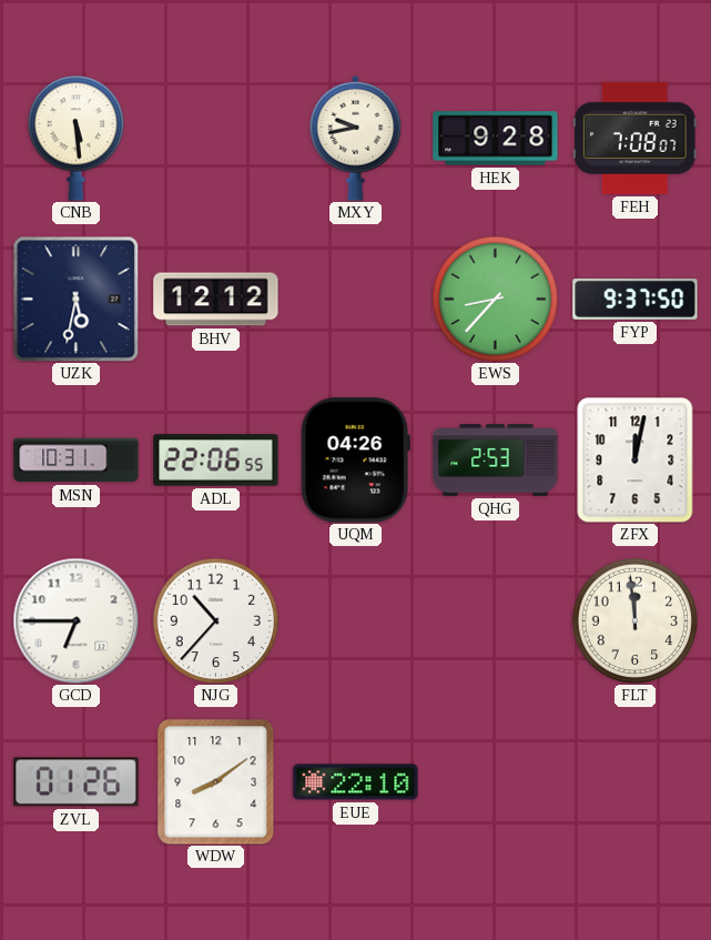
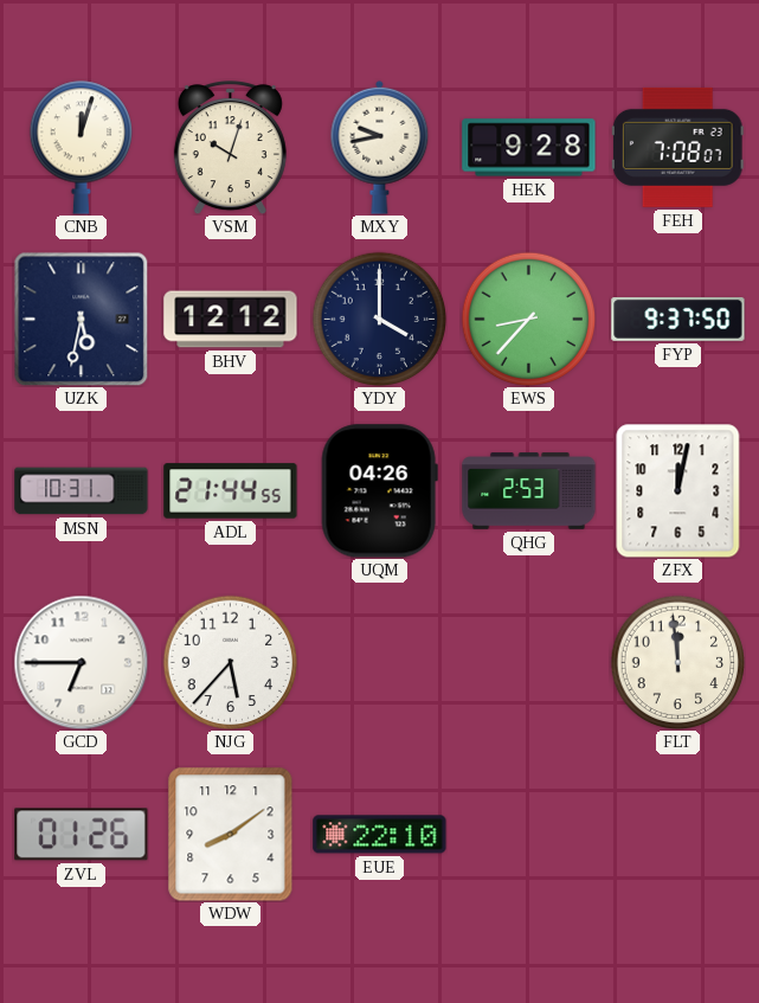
CNB: 5:29 -> 12:03
VSM: none -> 10:03
YDY: none -> 4:00
ADL: 22:06 -> 21:44
NJG: 10:37 -> 5:37
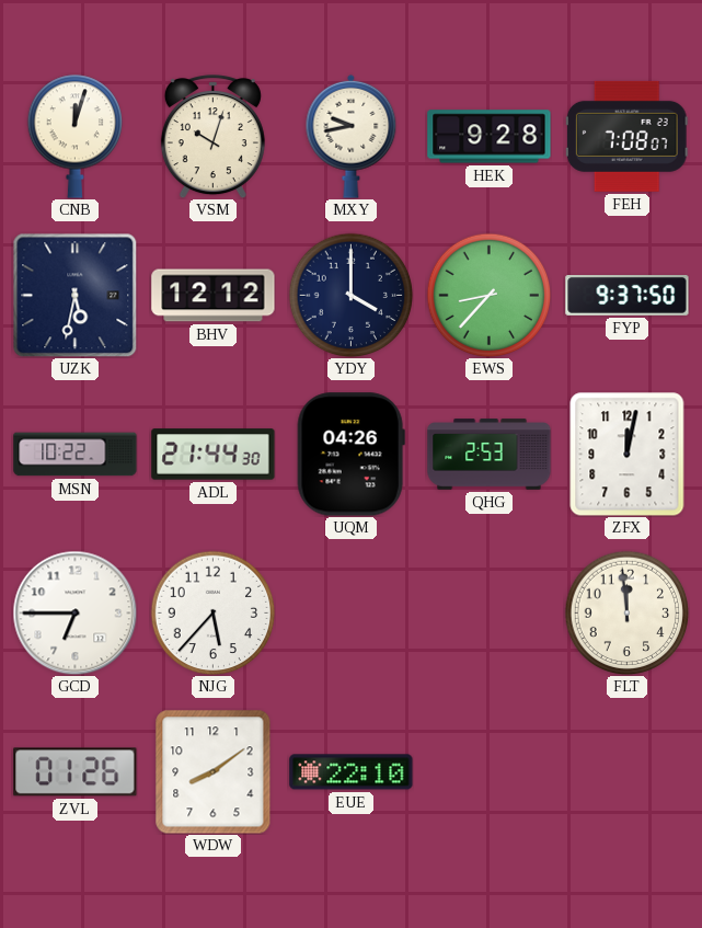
MSN: 10:31 -> 10:22
ADL: 21:44:55 -> 21:44:30
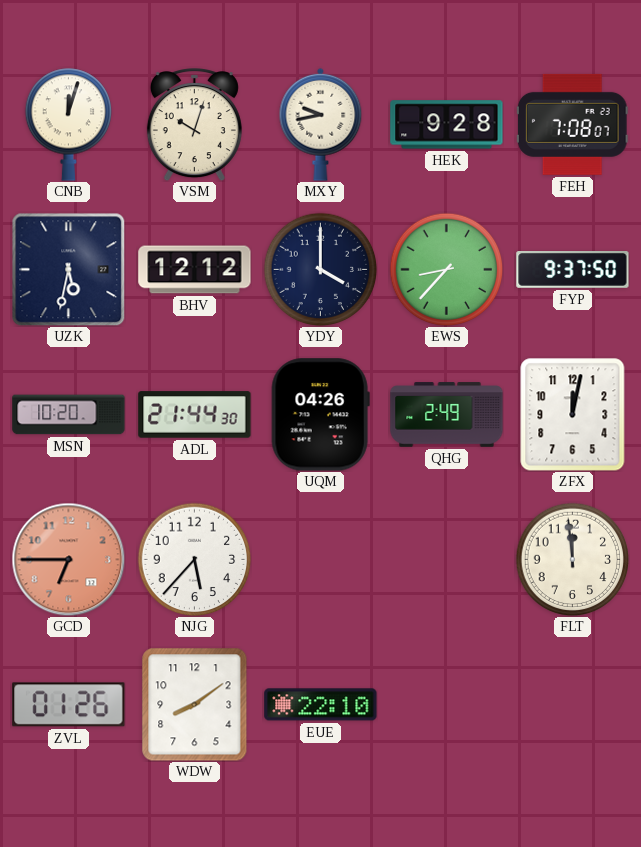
MSN: 10:22 -> 10:20
QHG: 2:53 -> 2:49
GCD dial: white -> salmon
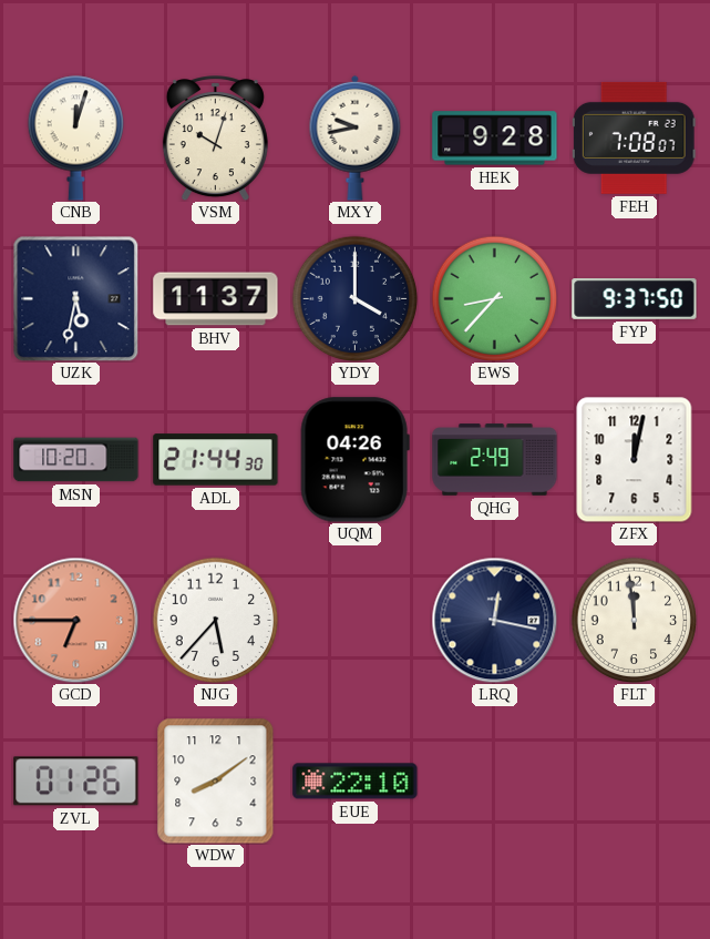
BHV: 12:12 -> 11:37
LRQ: none -> 12:17
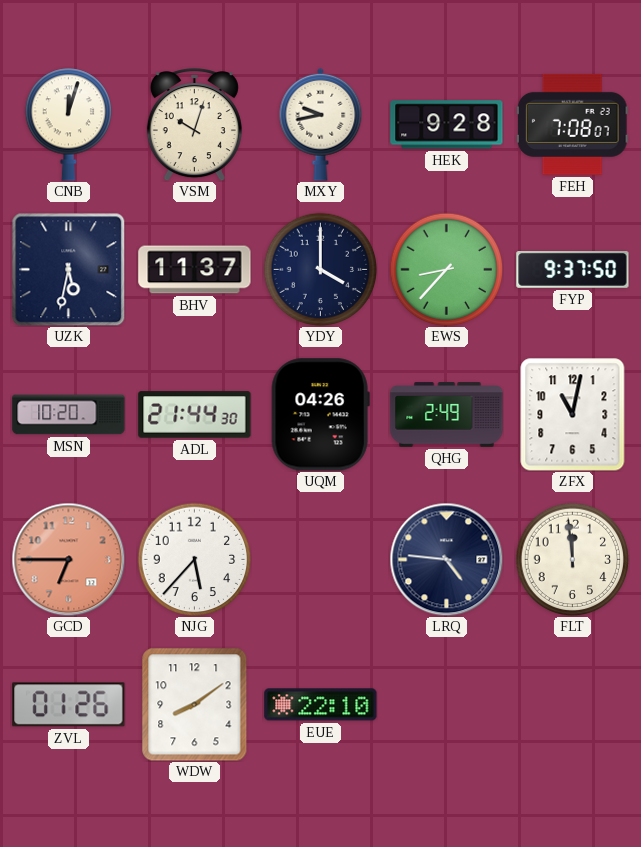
ZFX: 12:02 -> 11:02
LRQ: 12:17 -> 4:46
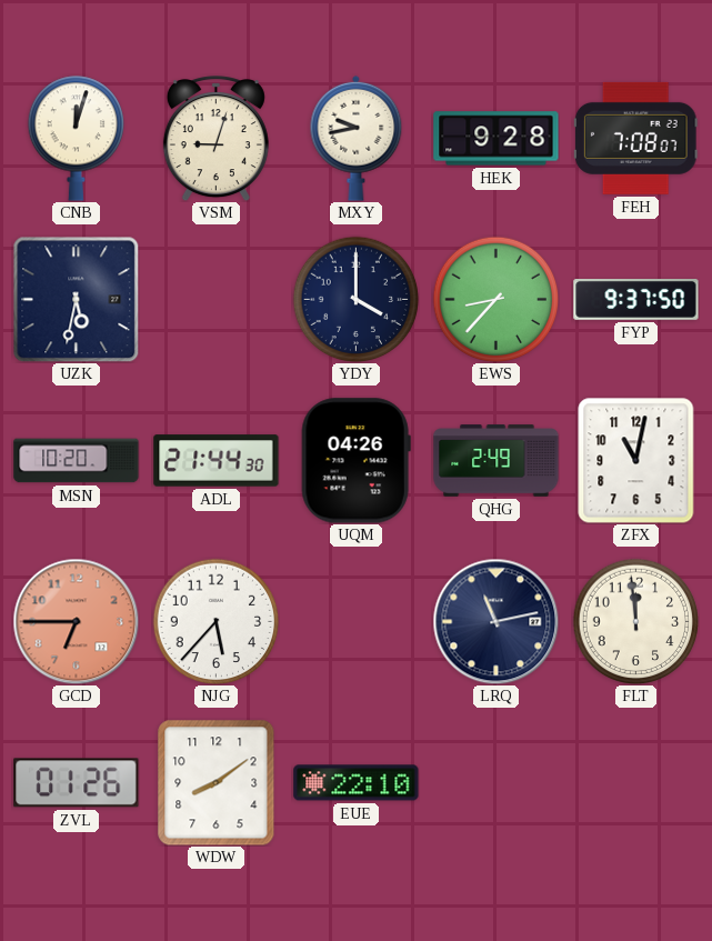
VSM: 10:03 -> 9:03
BHV: 11:37 -> none
LRQ: 4:46 -> 11:13
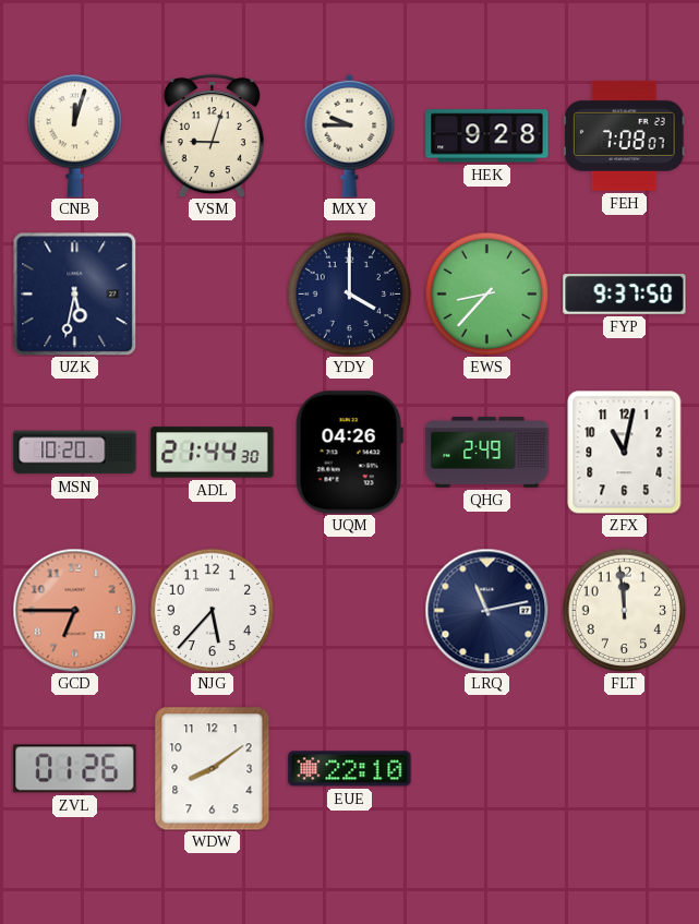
MXY: 9:43 -> 9:45
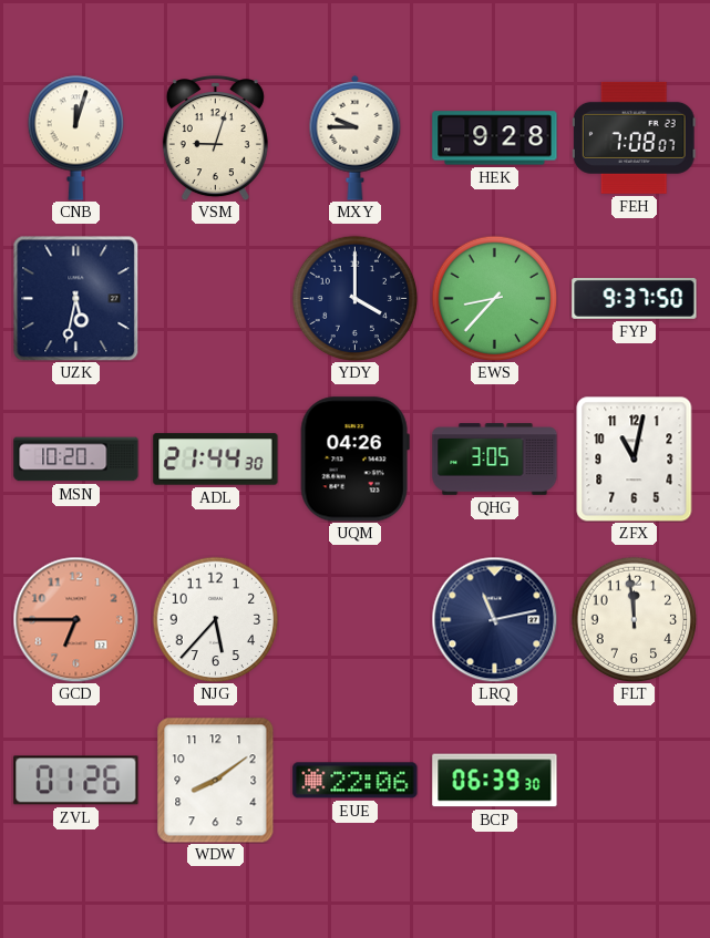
QHG: 2:49 -> 3:05
EUE: 22:10 -> 22:06
BCP: none -> 06:39
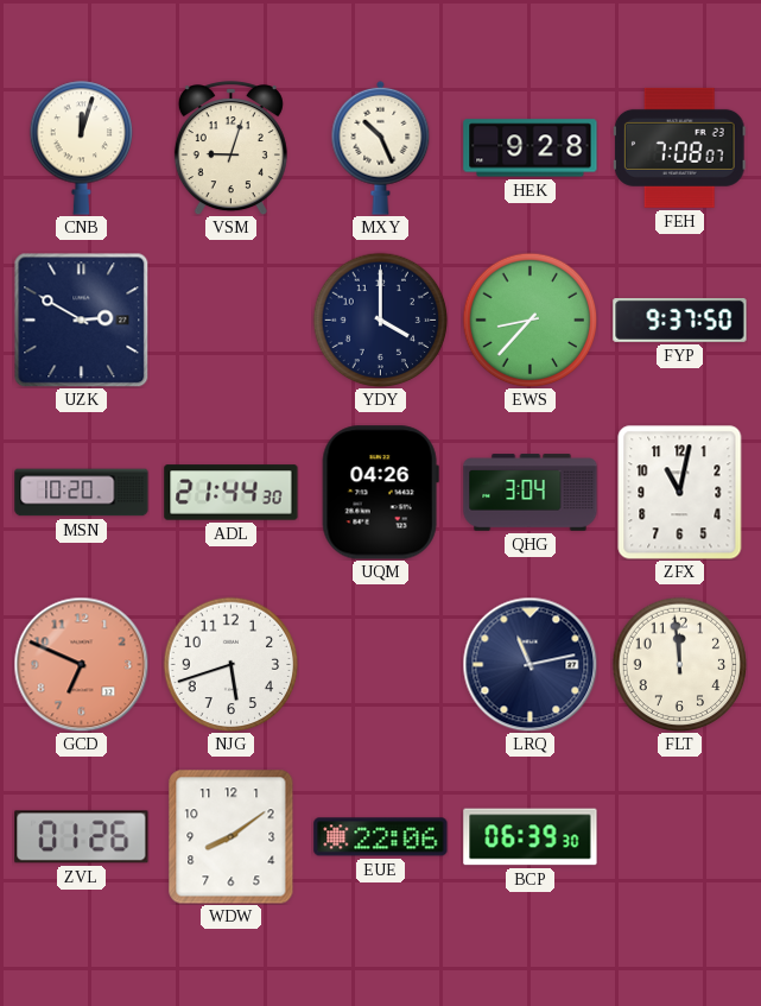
MXY: 9:45 -> 10:26
UZK: 5:32 -> 2:50
QHG: 3:05 -> 3:04
GCD: 6:45 -> 6:49
NJG: 5:37 -> 5:42
